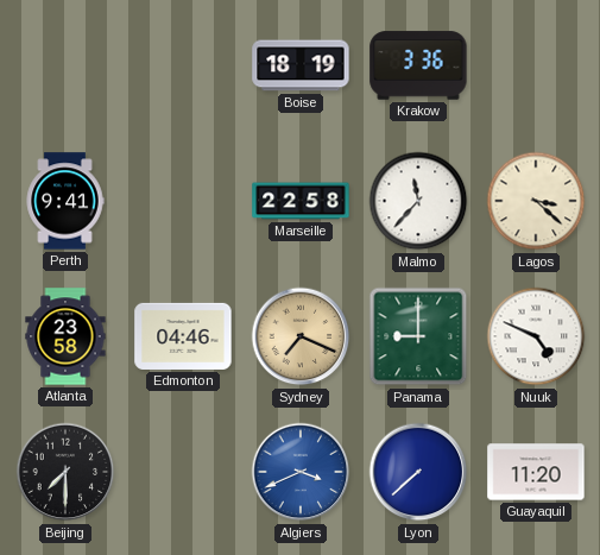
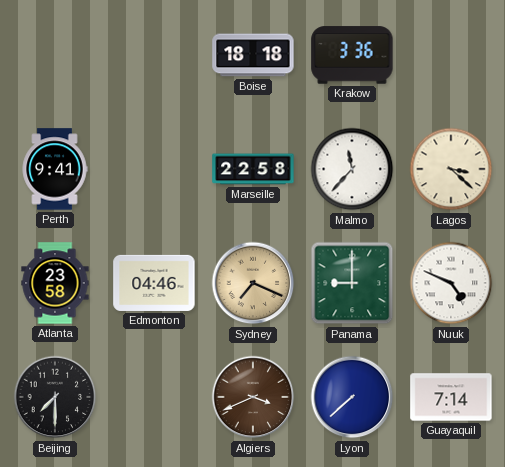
Boise: 18:19 -> 18:18
Algiers dial: blue -> brown
Guayaquil: 11:20 -> 7:14
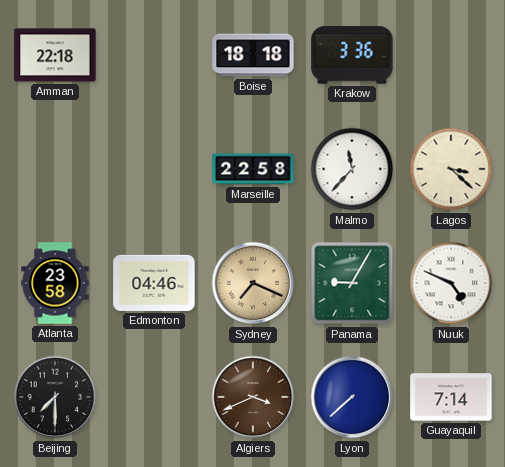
Amman: none -> 22:18
Perth: 9:41 -> none
Panama: 9:00 -> 9:05
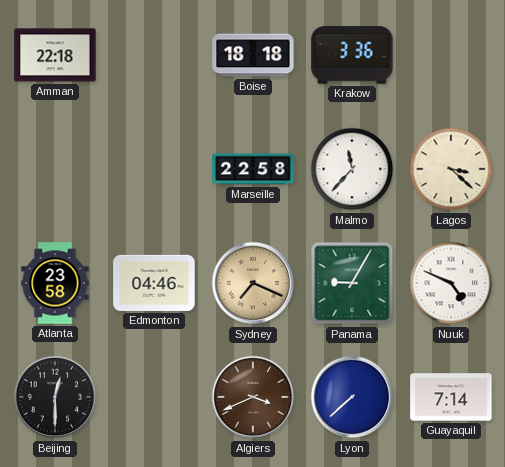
Beijing: 7:30 -> 12:30
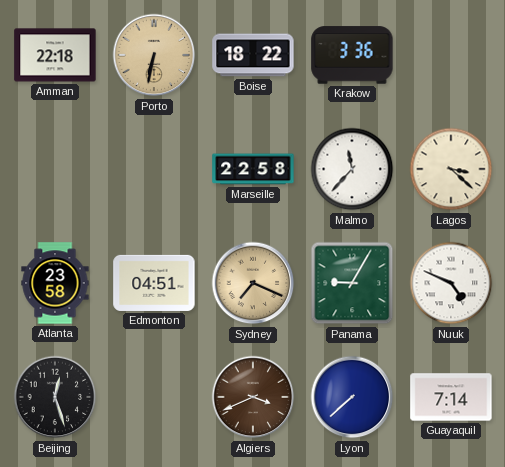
Porto: none -> 6:32
Boise: 18:18 -> 18:22
Edmonton: 04:46 -> 04:51
Beijing: 12:30 -> 12:27
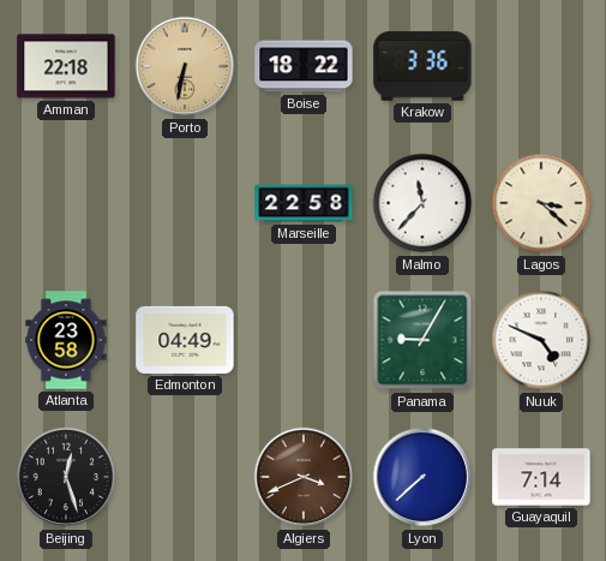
Edmonton: 04:51 -> 04:49
Sydney: 7:19 -> none
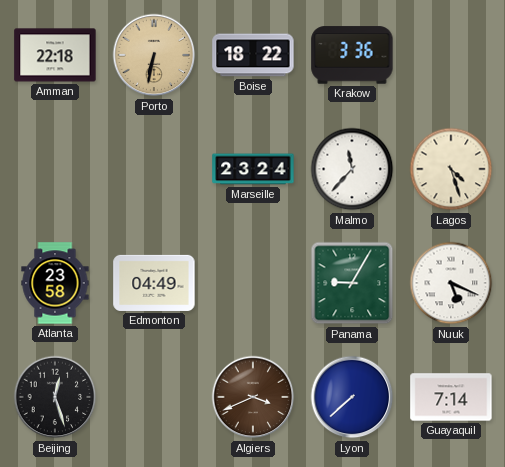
Marseille: 22:58 -> 23:24
Lagos: 3:22 -> 4:27
Nuuk: 4:49 -> 5:19
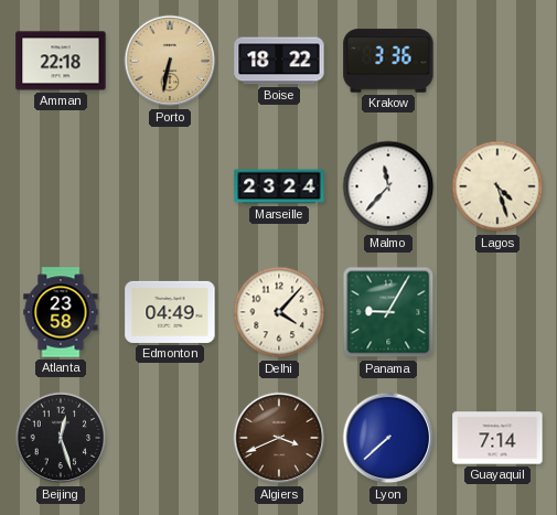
Delhi: none -> 4:07
Nuuk: 5:19 -> none
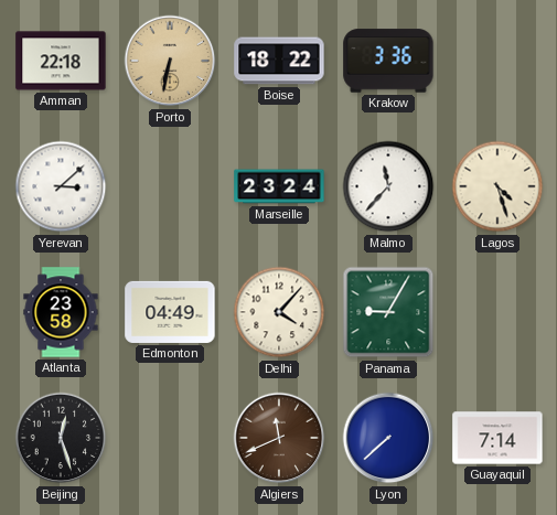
Yerevan: none -> 3:08
Algiers: 3:41 -> 11:41
